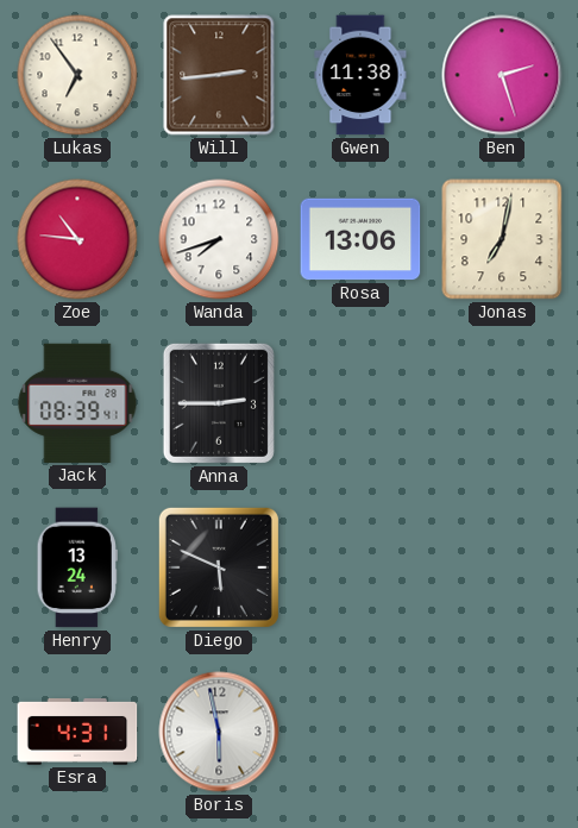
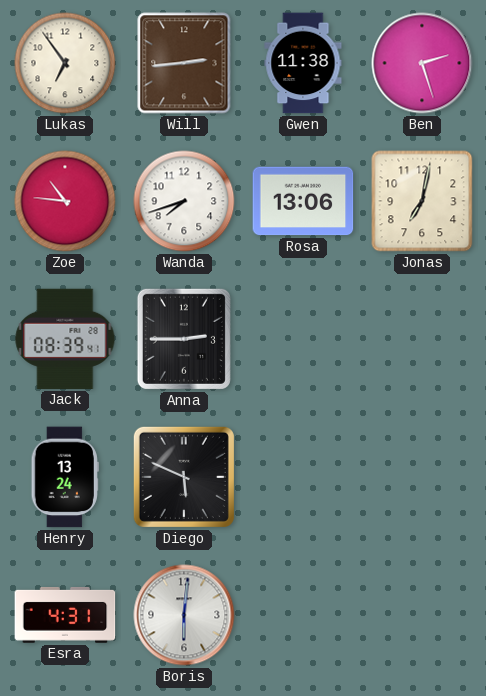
Boris: 5:58 -> 6:01
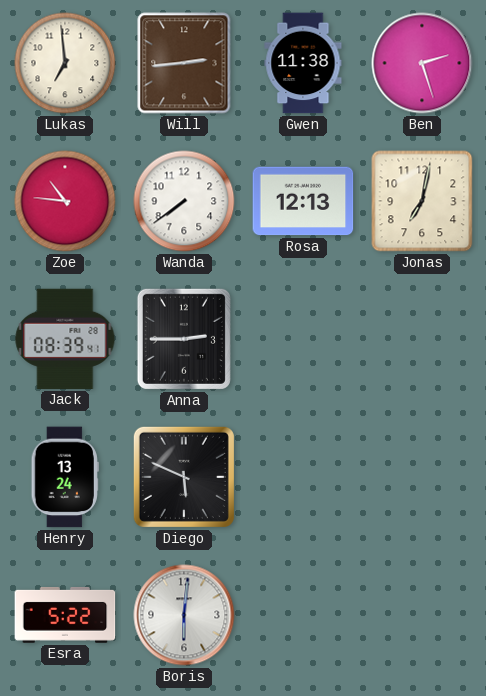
Lukas: 6:54 -> 6:59
Wanda: 7:42 -> 7:39
Rosa: 13:06 -> 12:13
Esra: 4:31 -> 5:22
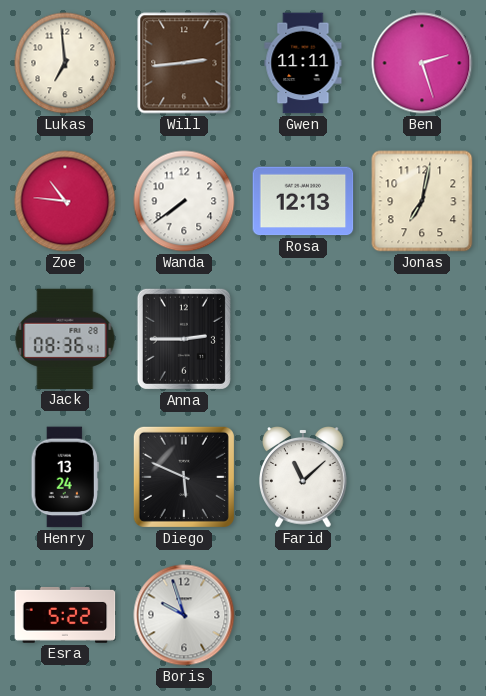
Gwen: 11:38 -> 11:11
Jack: 08:39 -> 08:36
Farid: none -> 11:08
Boris: 6:01 -> 9:57
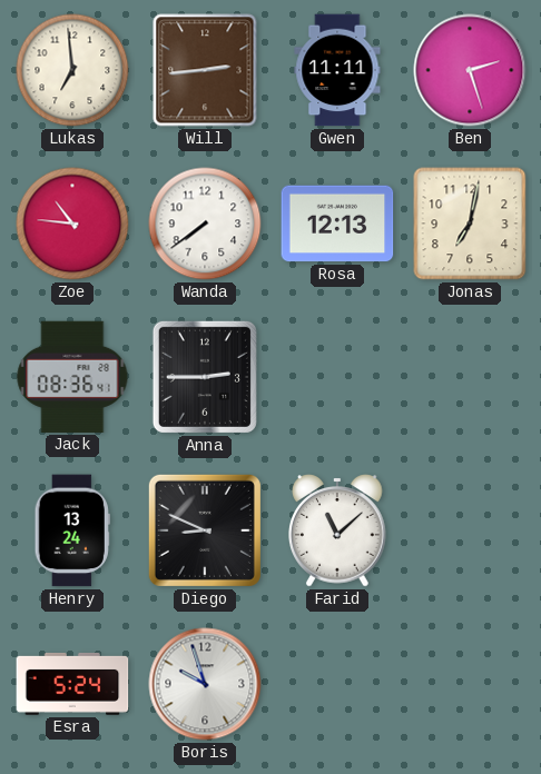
Diego: 5:49 -> 8:49
Esra: 5:22 -> 5:24
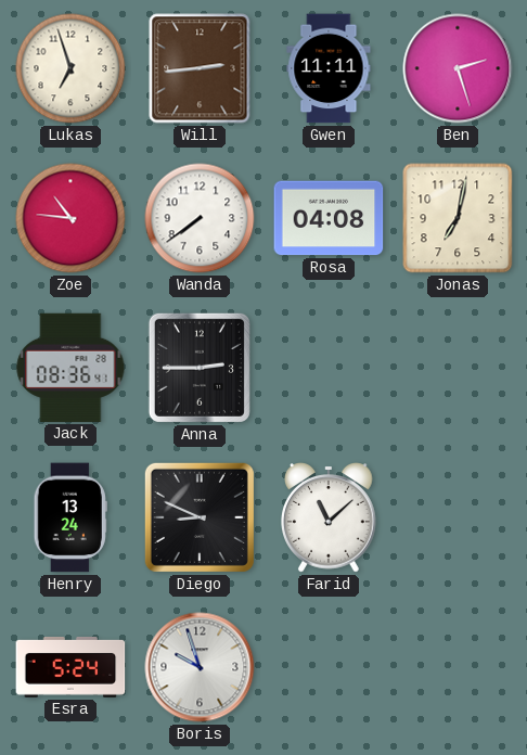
Lukas: 6:59 -> 6:57
Rosa: 12:13 -> 04:08
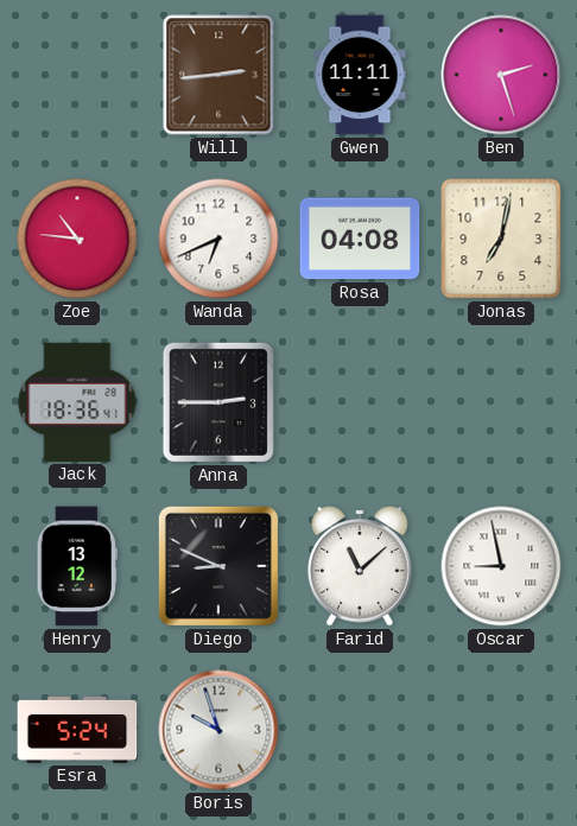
Lukas: 6:57 -> none
Wanda: 7:39 -> 6:41
Jack: 08:36 -> 18:36
Henry: 13:24 -> 13:12
Oscar: none -> 8:58
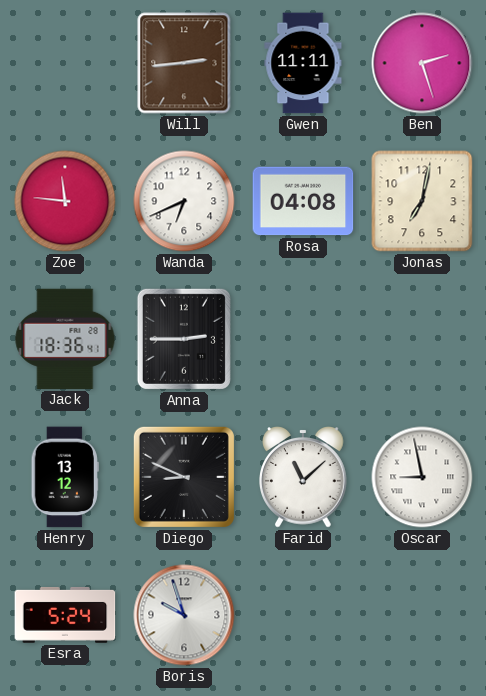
Zoe: 10:46 -> 11:46
